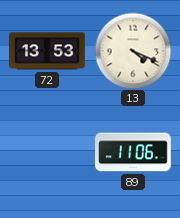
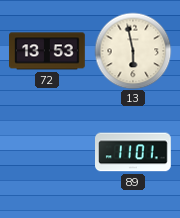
13: 4:19 -> 5:58
89: 11:06 -> 11:01
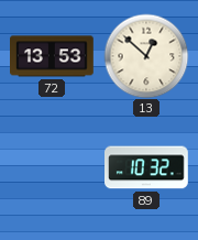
13: 5:58 -> 12:52
89: 11:01 -> 10:32
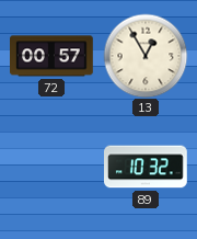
72: 13:53 -> 00:57
13: 12:52 -> 12:55
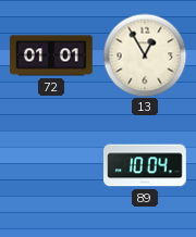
72: 00:57 -> 01:01
89: 10:32 -> 10:04
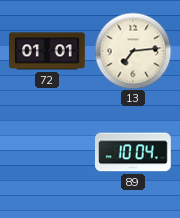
13: 12:55 -> 7:14
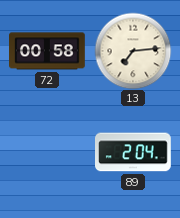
72: 01:01 -> 00:58
89: 10:04 -> 2:04
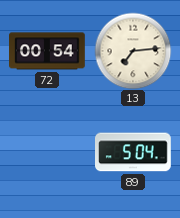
72: 00:58 -> 00:54
89: 2:04 -> 5:04
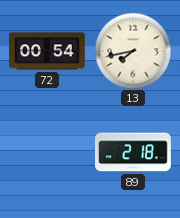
13: 7:14 -> 7:43
89: 5:04 -> 2:18
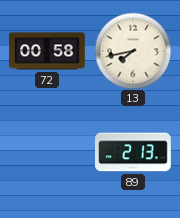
72: 00:54 -> 00:58
89: 2:18 -> 2:13
